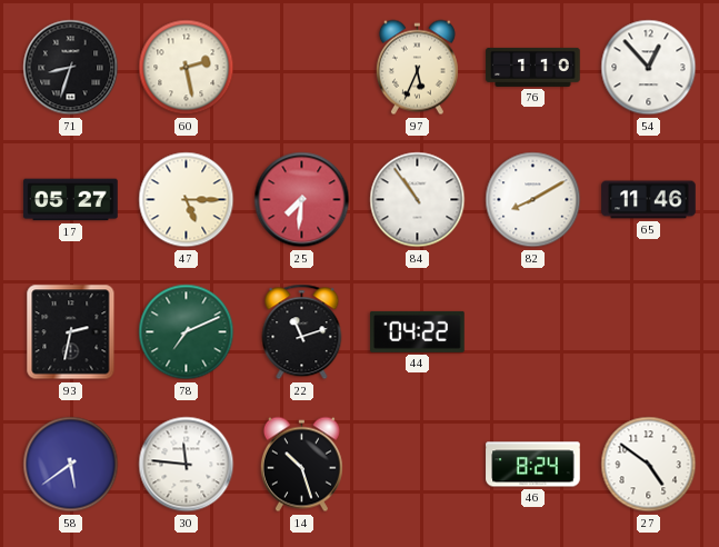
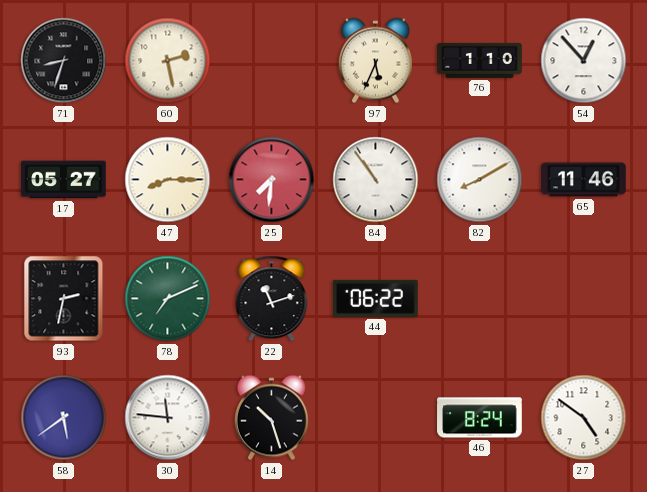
47: 5:15 -> 8:15
44: 04:22 -> 06:22
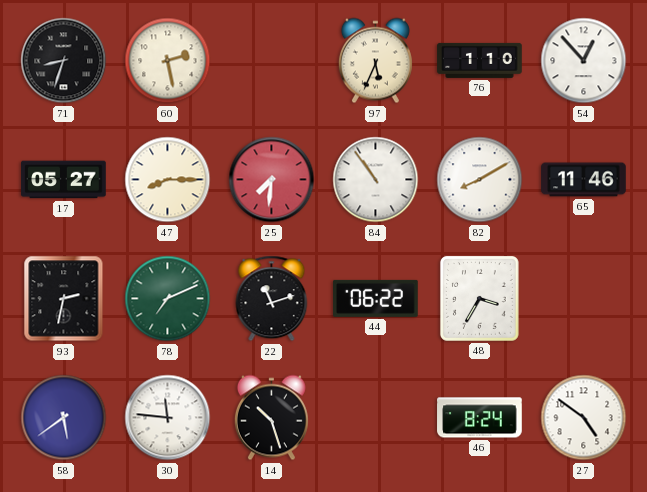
48: none -> 3:35
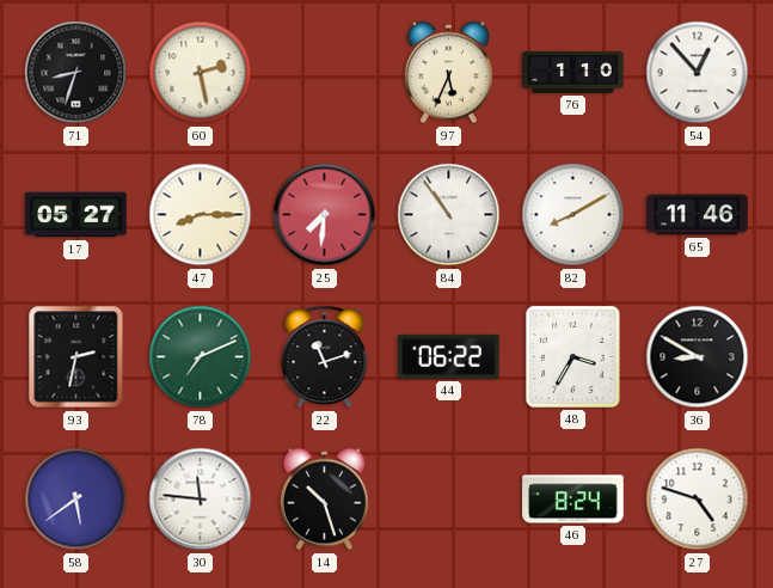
36: none -> 8:50
27: 4:51 -> 4:48
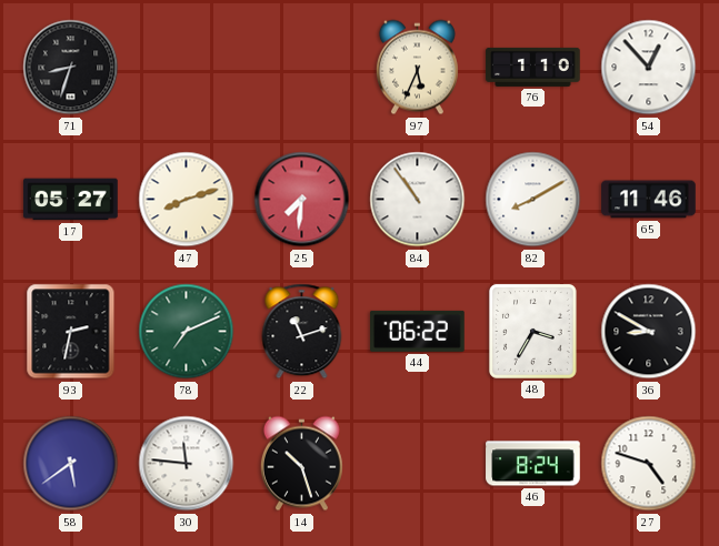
60: 2:28 -> none
47: 8:15 -> 8:12
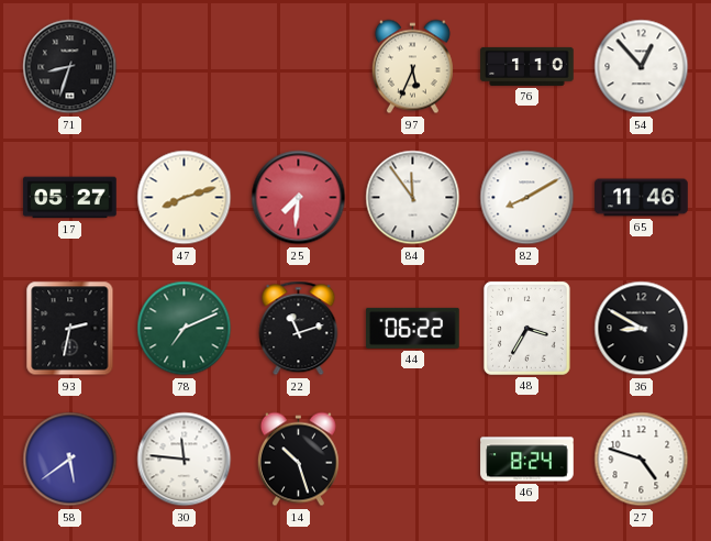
84: 10:54 -> 11:54
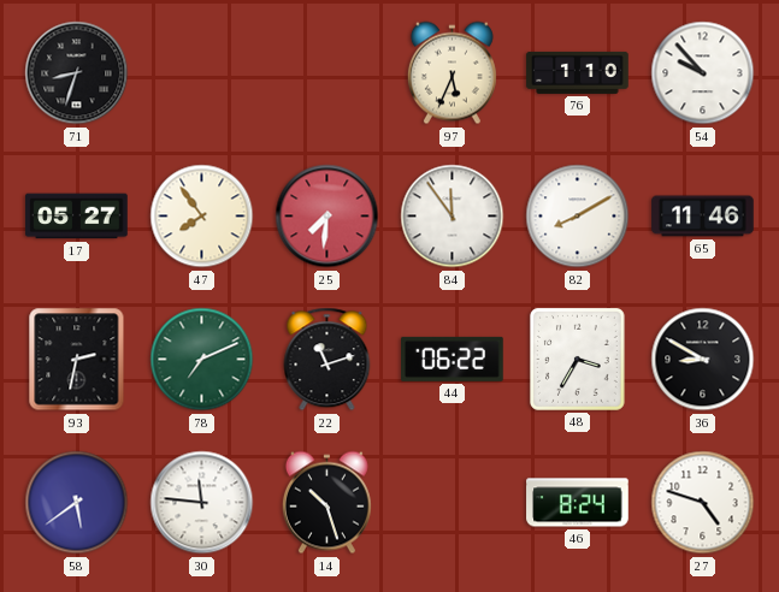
54: 12:53 -> 9:53
47: 8:12 -> 7:54
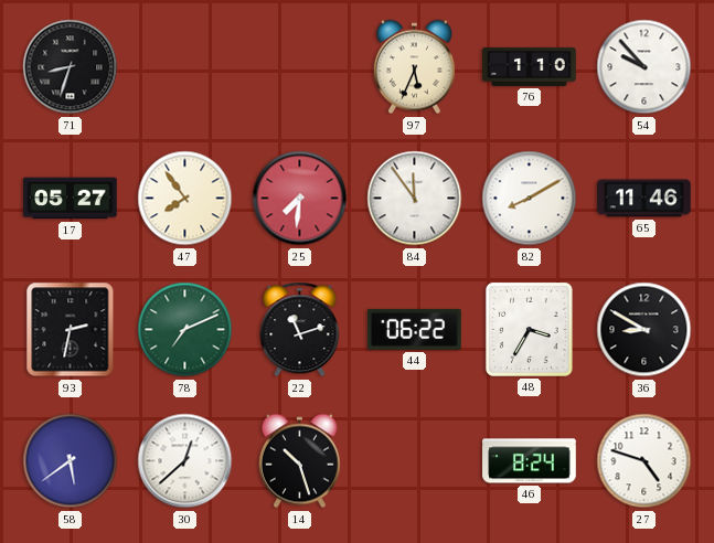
30: 11:46 -> 12:38
